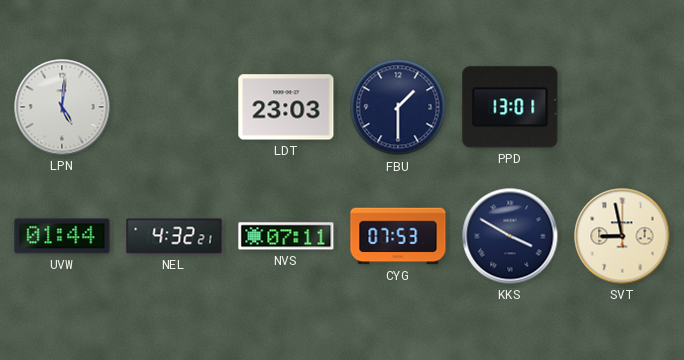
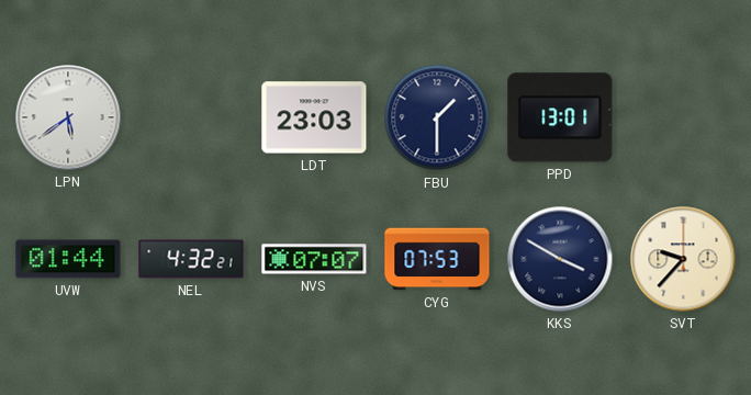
LPN: 5:01 -> 5:39
NVS: 07:11 -> 07:07
SVT: 8:58 -> 9:37
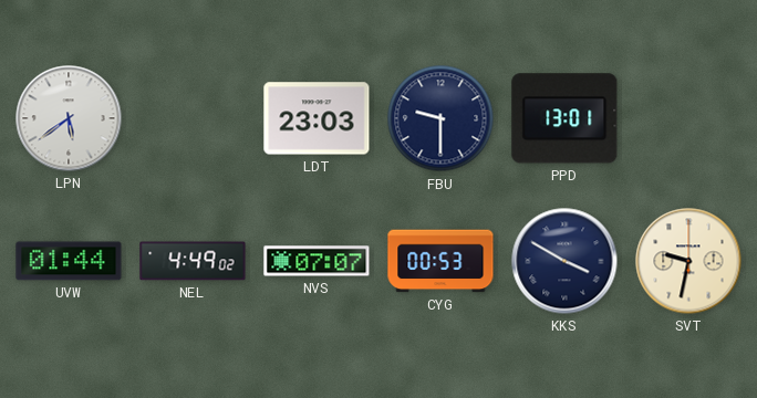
FBU: 1:30 -> 9:30
NEL: 4:32 -> 4:49
CYG: 07:53 -> 00:53
SVT: 9:37 -> 9:32
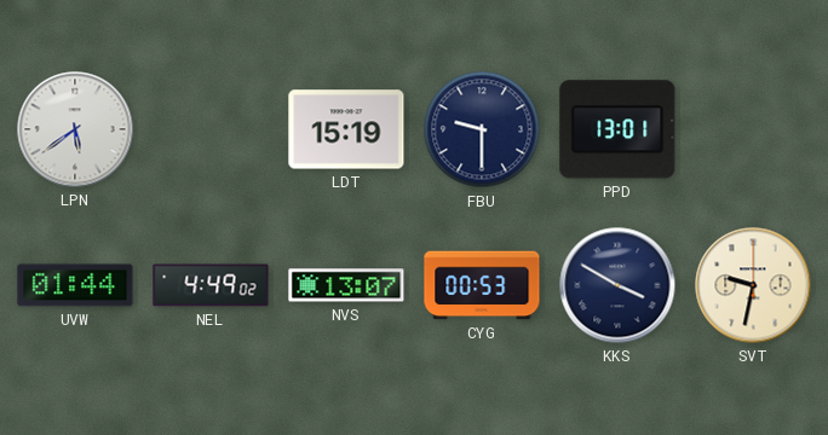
LDT: 23:03 -> 15:19
NVS: 07:07 -> 13:07
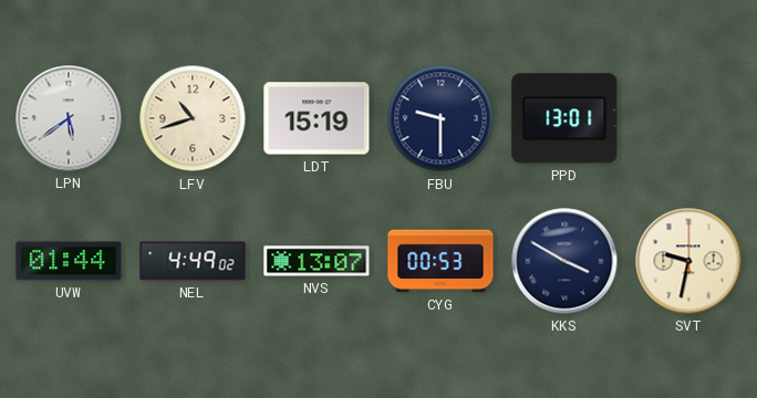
LFV: none -> 10:42
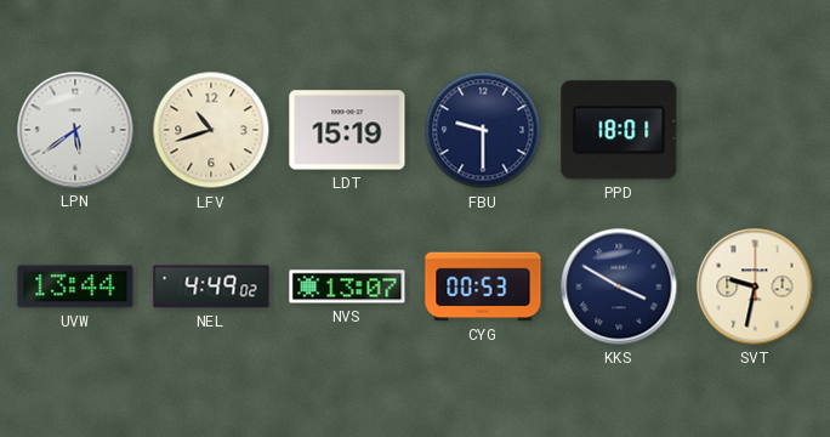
PPD: 13:01 -> 18:01
UVW: 01:44 -> 13:44
